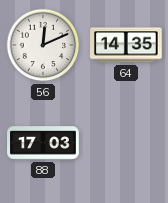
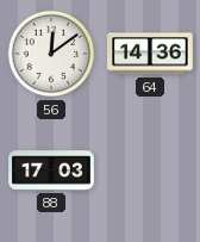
56: 12:11 -> 12:09
64: 14:35 -> 14:36
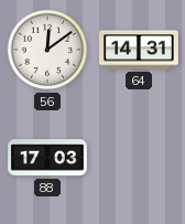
64: 14:36 -> 14:31
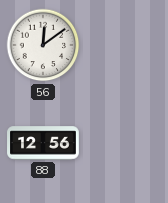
64: 14:31 -> none
88: 17:03 -> 12:56
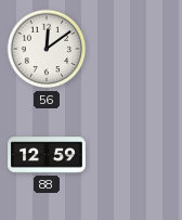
88: 12:56 -> 12:59
